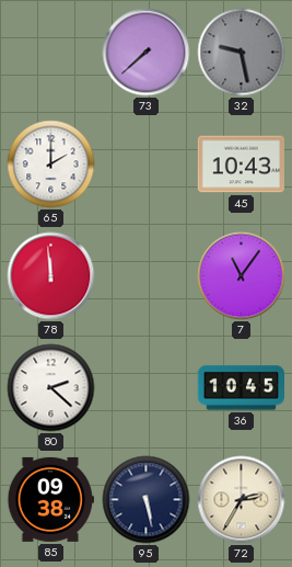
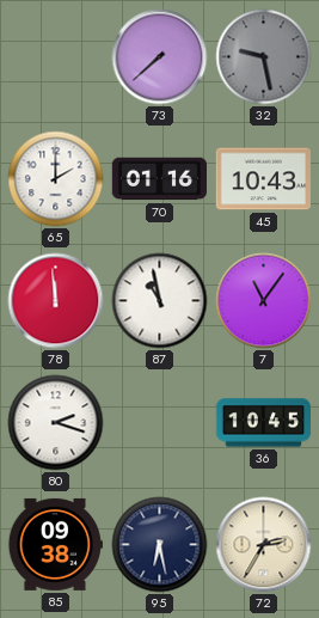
70: none -> 01:16
87: none -> 10:58
80: 2:22 -> 2:18
95: 5:28 -> 6:28
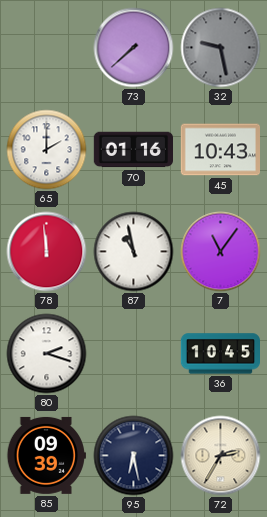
85: 09:38 -> 09:39
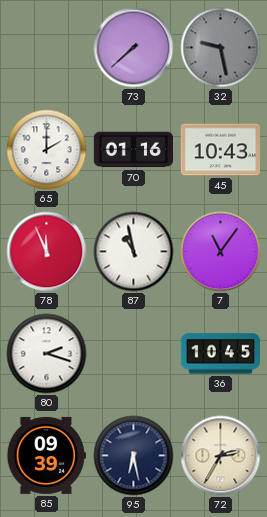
78: 11:59 -> 11:56
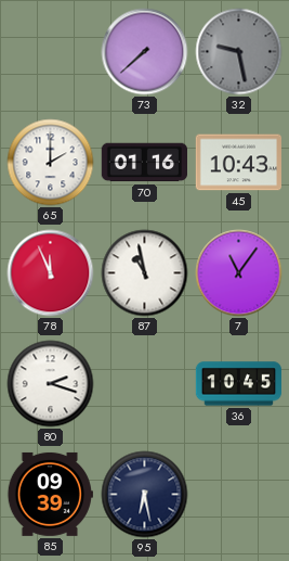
72: 2:35 -> none
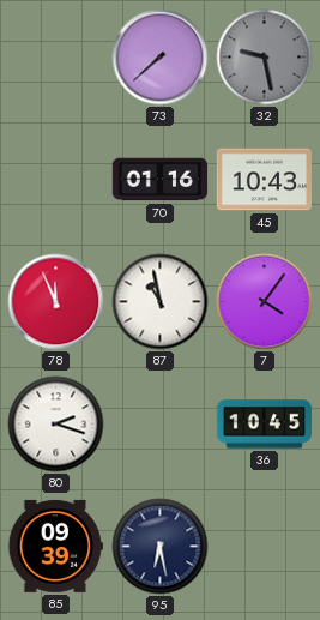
65: 2:00 -> none
7: 11:06 -> 4:06
